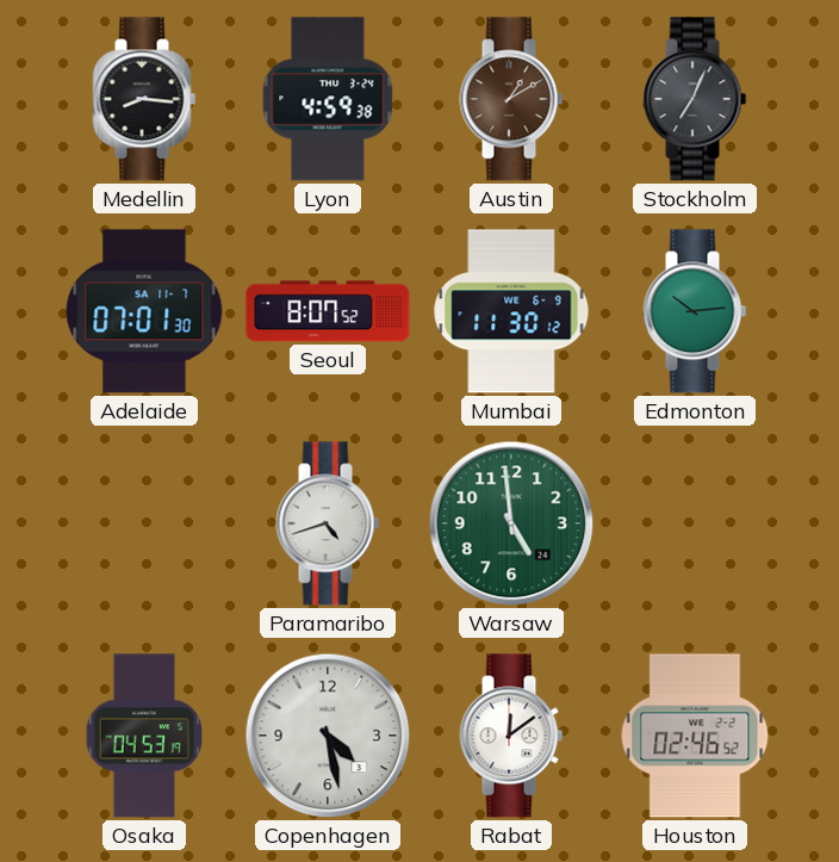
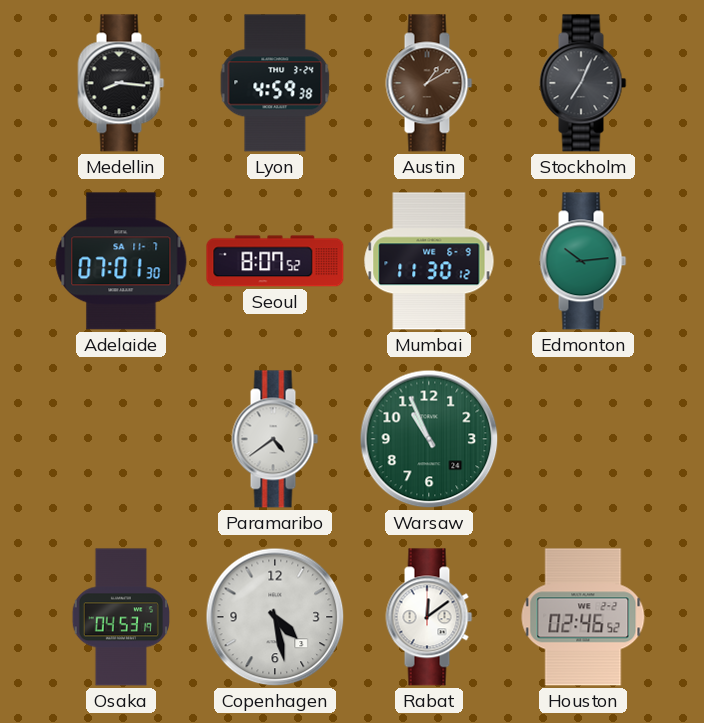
Paramaribo: 4:42 -> 4:39
Warsaw: 4:59 -> 10:56
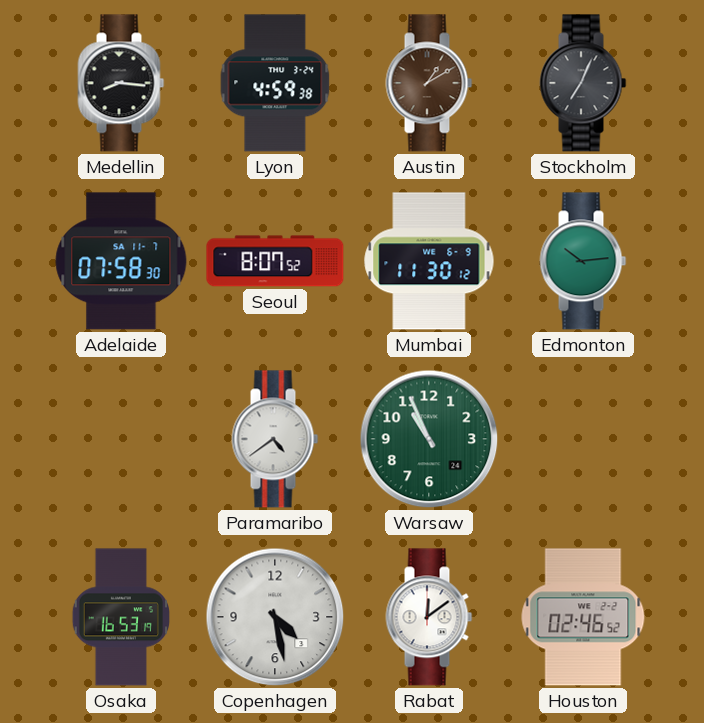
Adelaide: 07:01 -> 07:58
Osaka: 04:53 -> 16:53
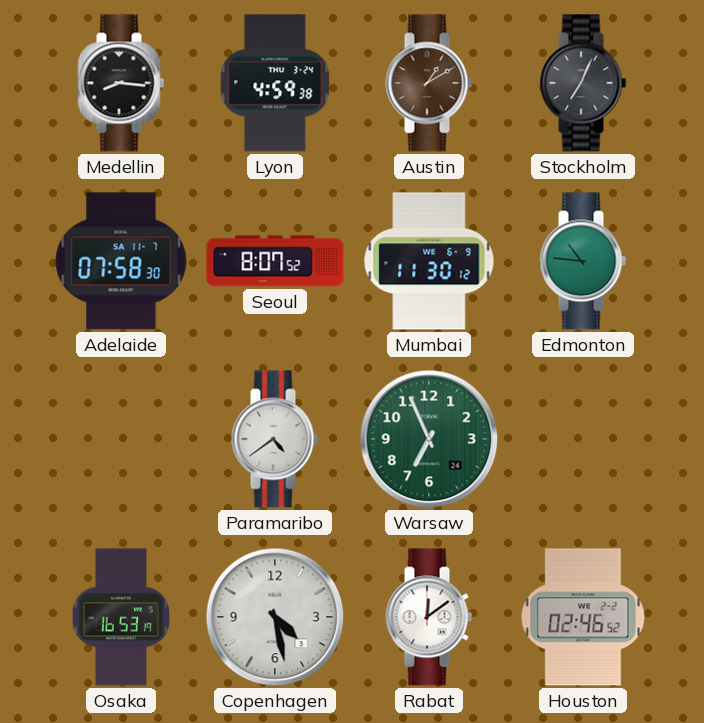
Edmonton: 10:14 -> 10:46
Warsaw: 10:56 -> 6:56
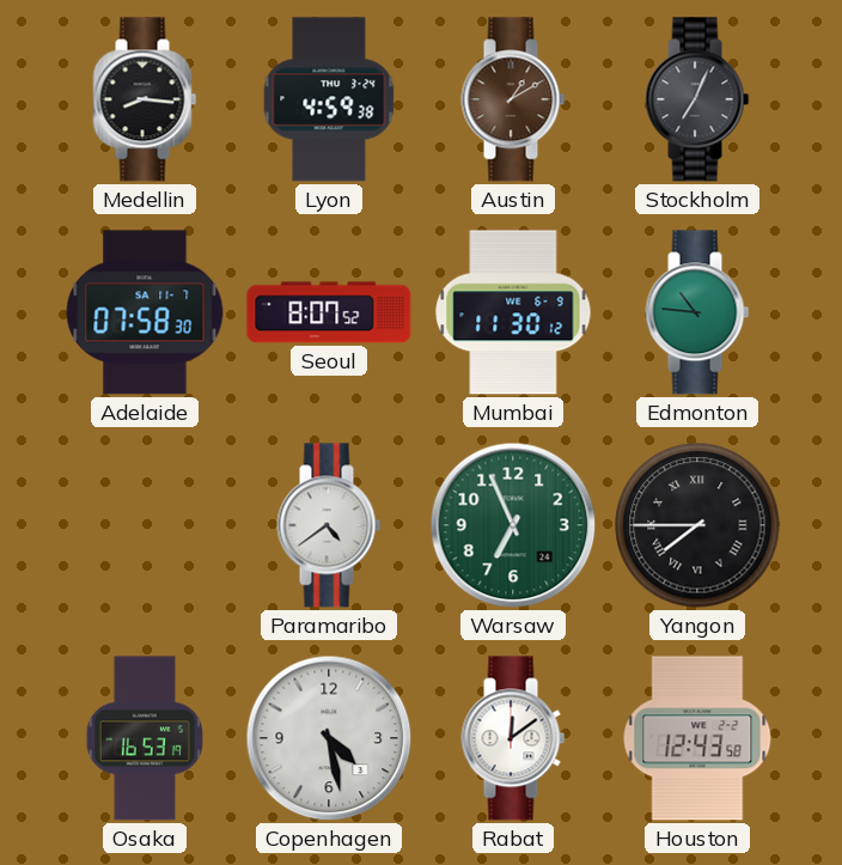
Yangon: none -> 7:45
Houston: 02:46 -> 12:43
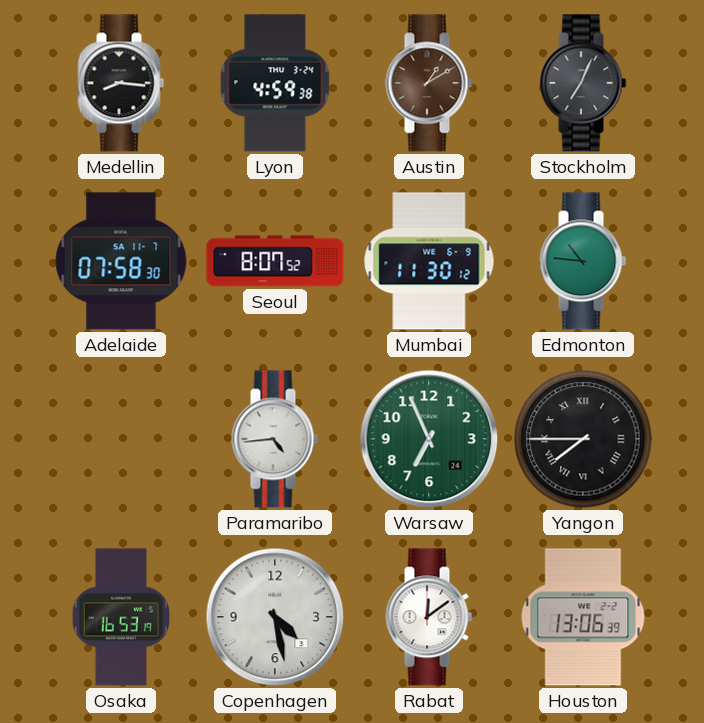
Paramaribo: 4:39 -> 4:44
Houston: 12:43 -> 13:06
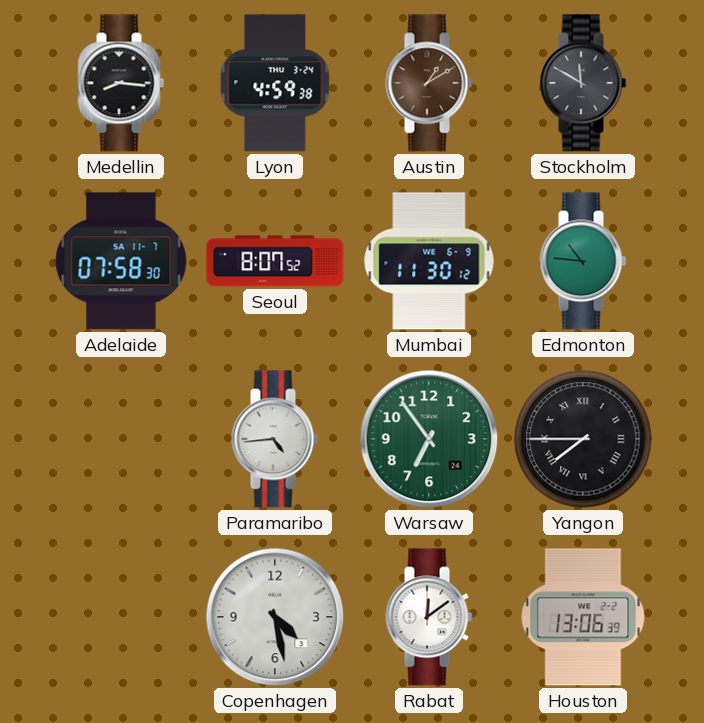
Stockholm: 7:04 -> 11:50
Warsaw: 6:56 -> 6:54
Osaka: 16:53 -> none
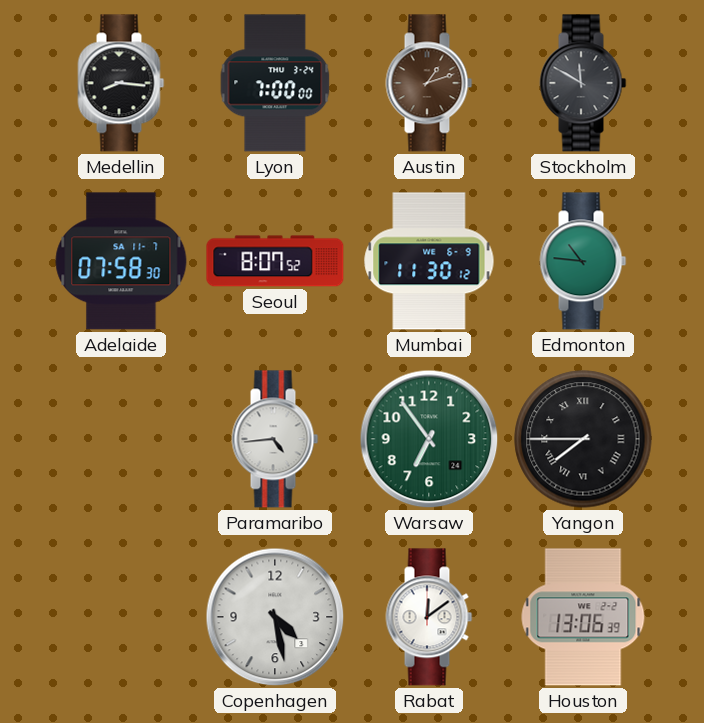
Lyon: 4:59 -> 7:00
Austin: 1:10 -> 1:12
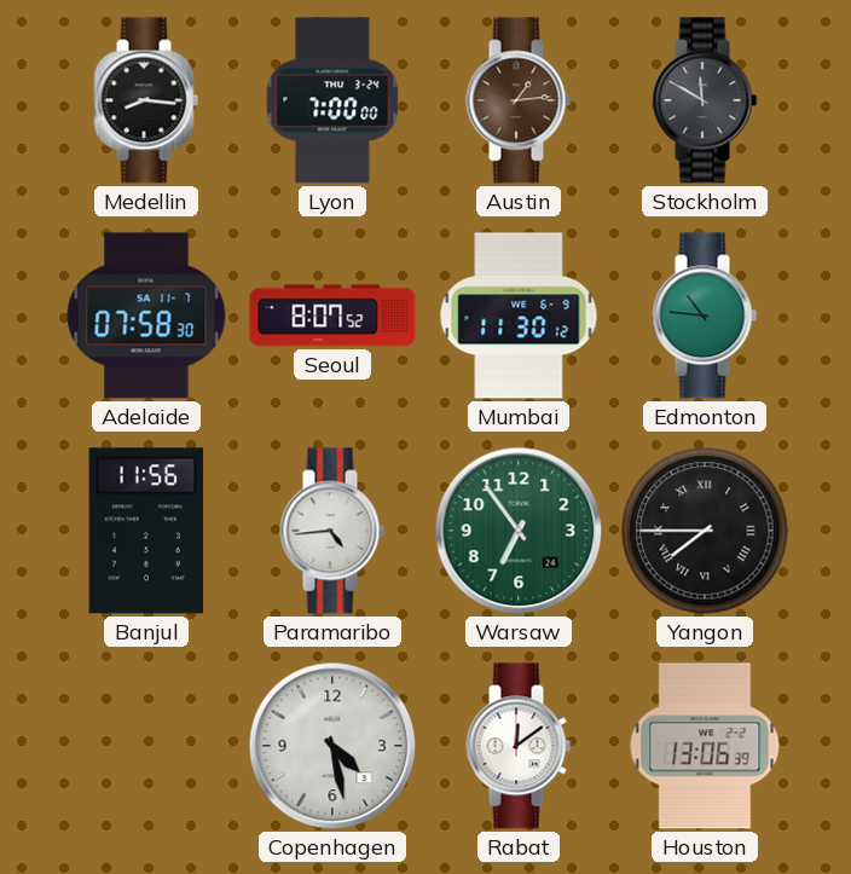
Austin: 1:12 -> 1:14
Banjul: none -> 11:56
